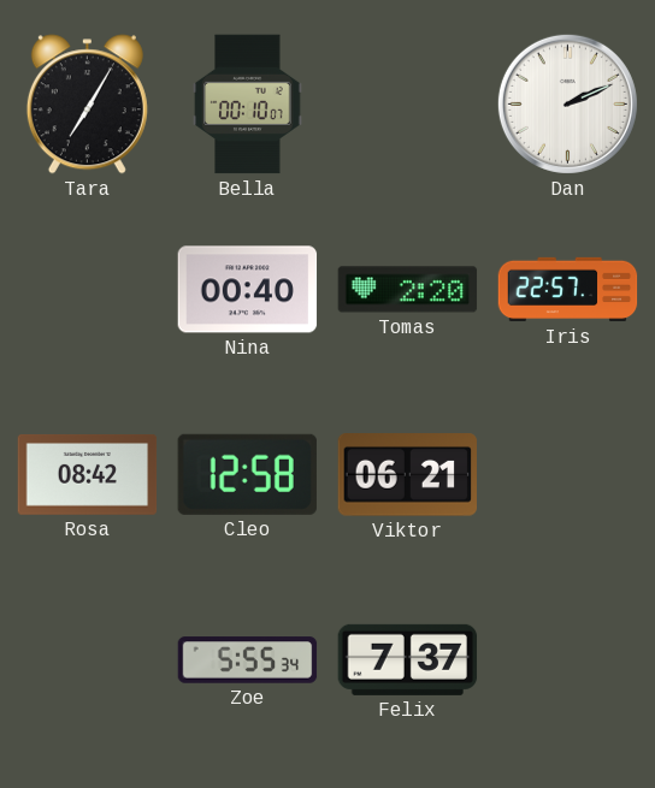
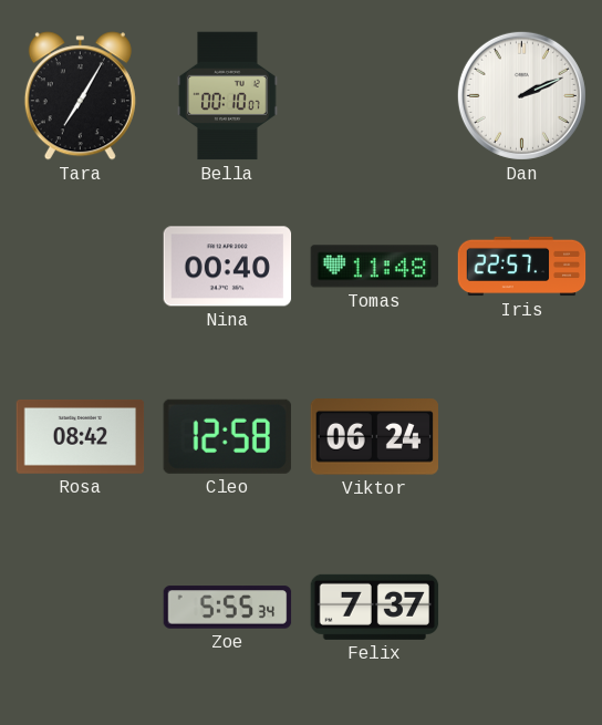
Tomas: 2:20 -> 11:48
Viktor: 06:21 -> 06:24
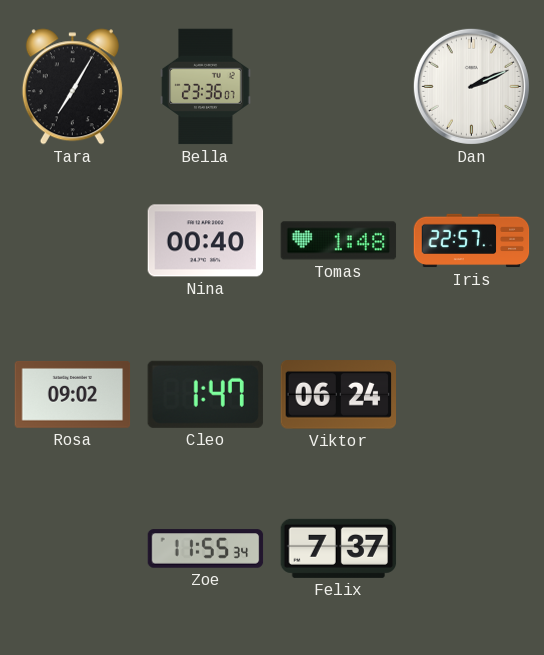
Bella: 00:10 -> 23:36
Tomas: 11:48 -> 1:48
Rosa: 08:42 -> 09:02
Cleo: 12:58 -> 1:47
Zoe: 5:55 -> 11:55
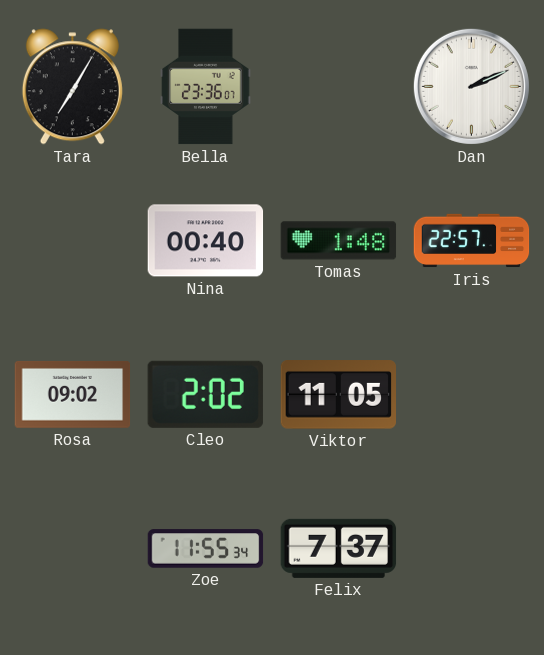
Cleo: 1:47 -> 2:02
Viktor: 06:24 -> 11:05
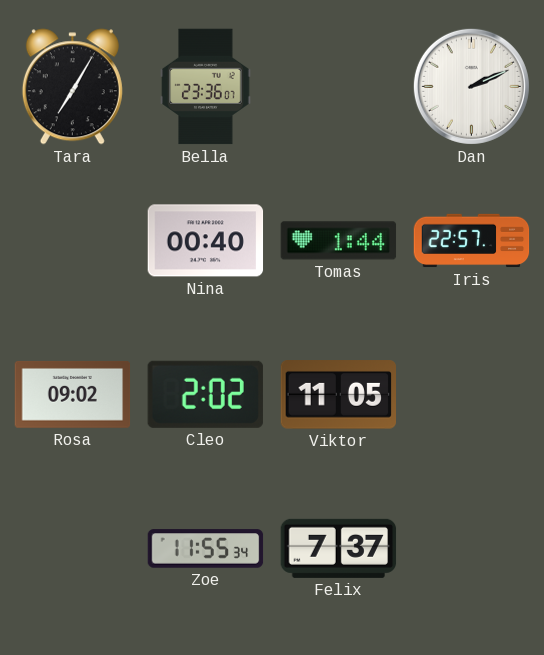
Tomas: 1:48 -> 1:44
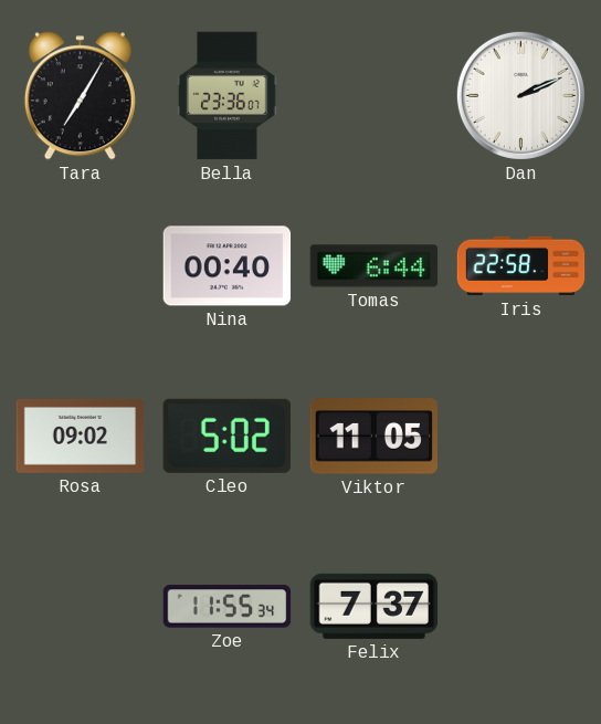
Tomas: 1:44 -> 6:44
Iris: 22:57 -> 22:58
Cleo: 2:02 -> 5:02
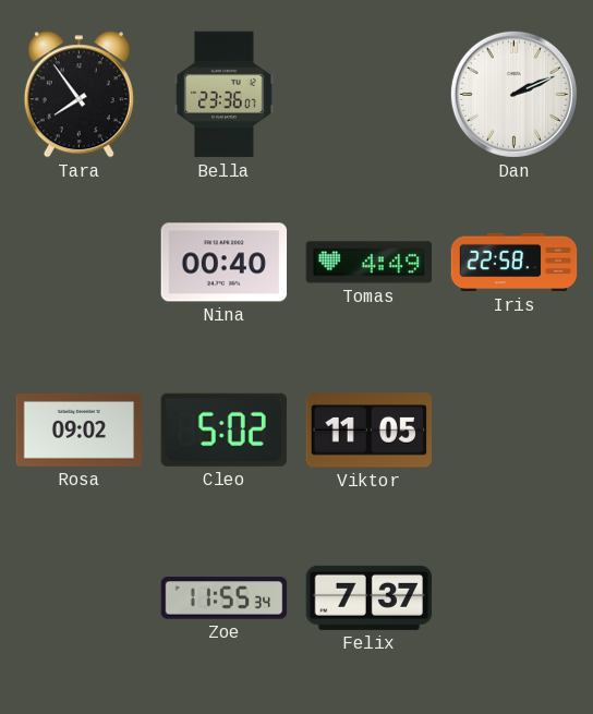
Tara: 7:05 -> 7:54
Tomas: 6:44 -> 4:49
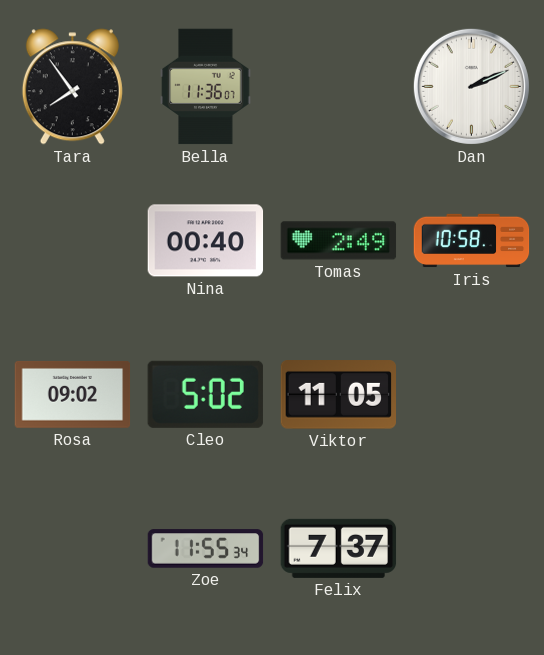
Bella: 23:36 -> 11:36
Tomas: 4:49 -> 2:49
Iris: 22:58 -> 10:58
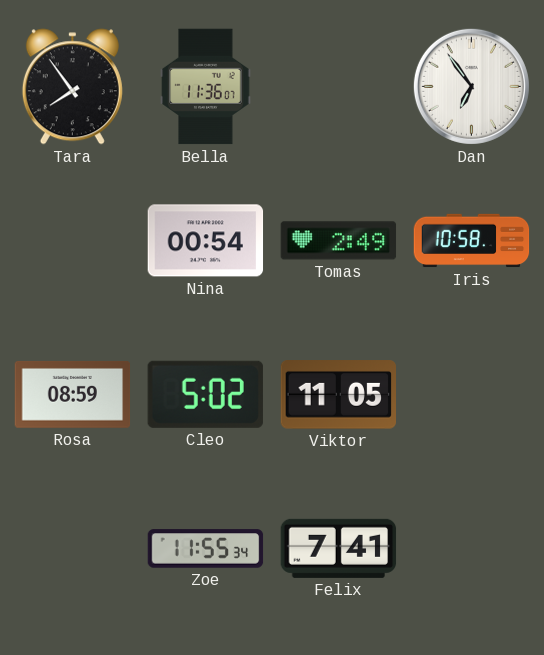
Dan: 2:11 -> 6:54
Nina: 00:40 -> 00:54
Rosa: 09:02 -> 08:59
Felix: 7:37 -> 7:41
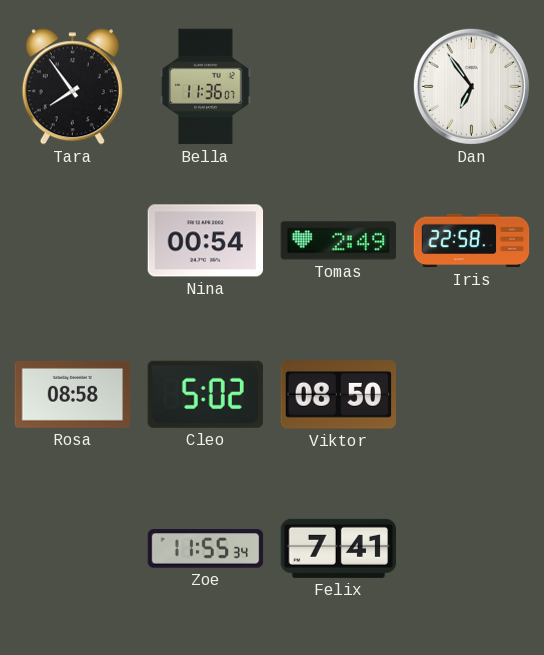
Iris: 10:58 -> 22:58
Rosa: 08:59 -> 08:58
Viktor: 11:05 -> 08:50
